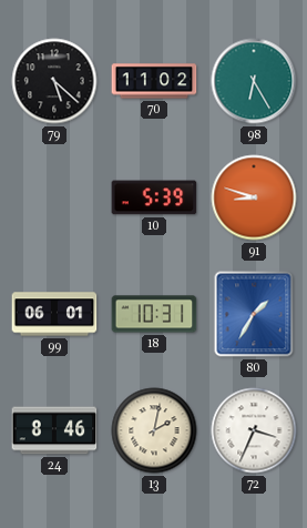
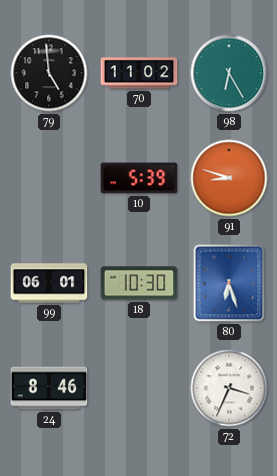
79: 5:22 -> 4:59
18: 10:31 -> 10:30
80: 1:35 -> 6:27
13: 2:02 -> none
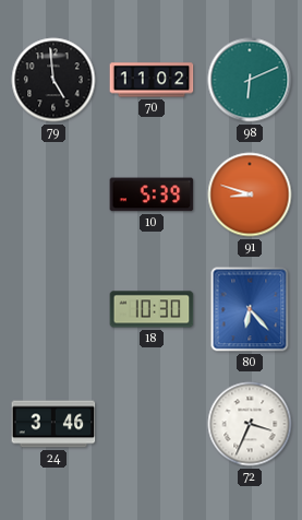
98: 6:25 -> 6:11
99: 06:01 -> none
80: 6:27 -> 6:23
24: 8:46 -> 3:46
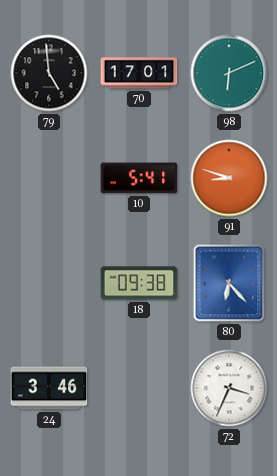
70: 11:02 -> 17:01
10: 5:39 -> 5:41
18: 10:30 -> 09:38
